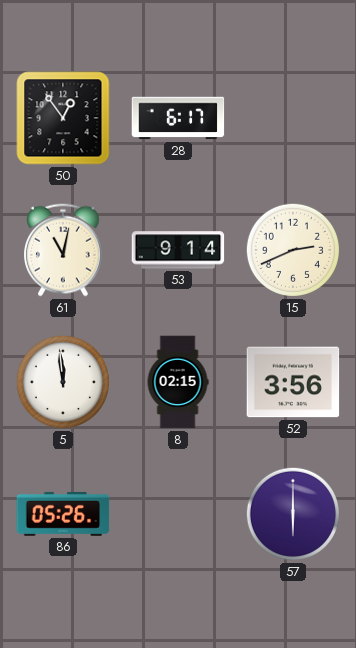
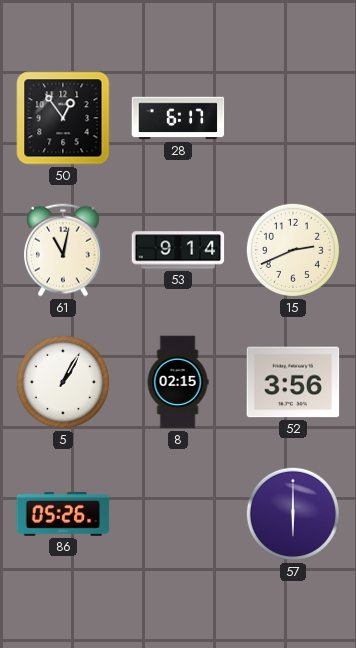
5: 11:59 -> 1:05
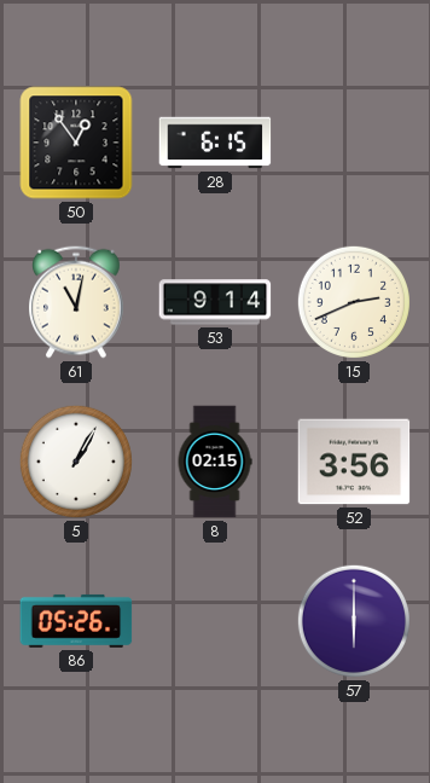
28: 6:17 -> 6:15
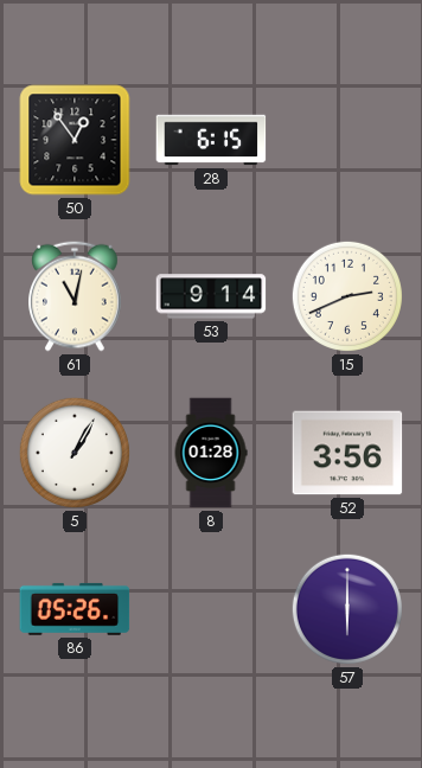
8: 02:15 -> 01:28
